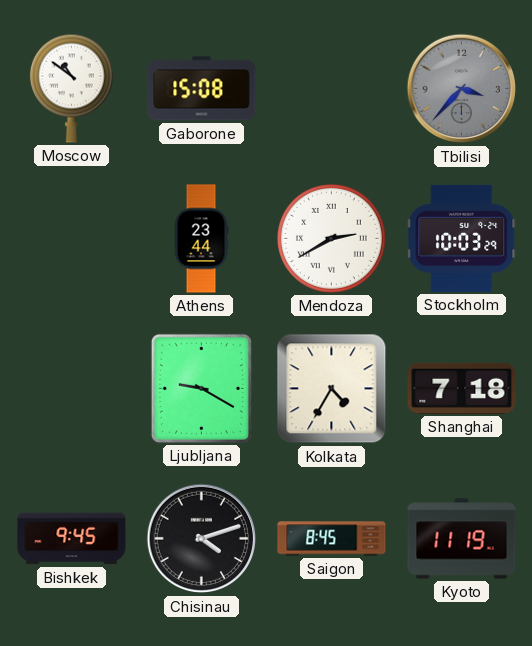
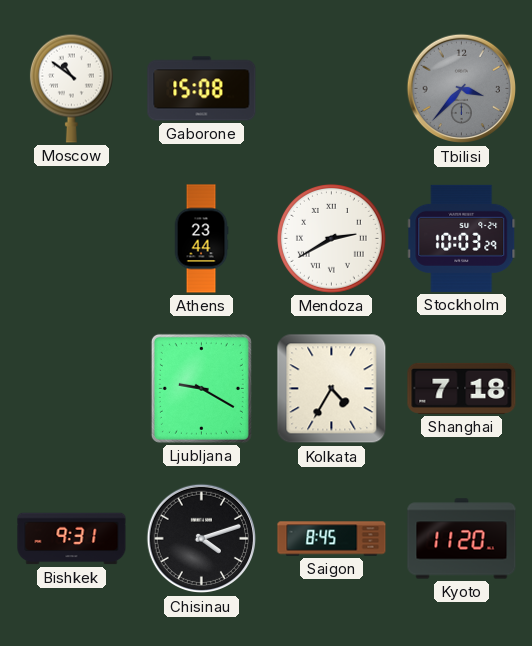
Bishkek: 9:45 -> 9:31
Kyoto: 11:19 -> 11:20
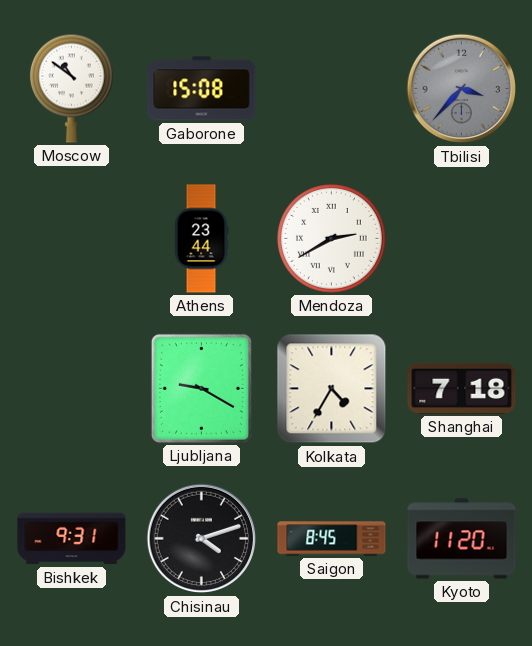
Stockholm: 10:03 -> none
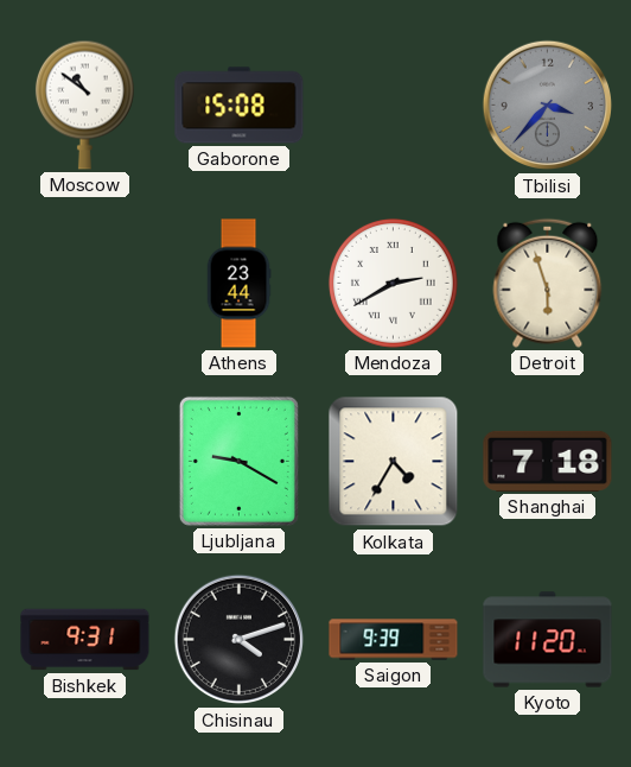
Detroit: none -> 5:57
Saigon: 8:45 -> 9:39
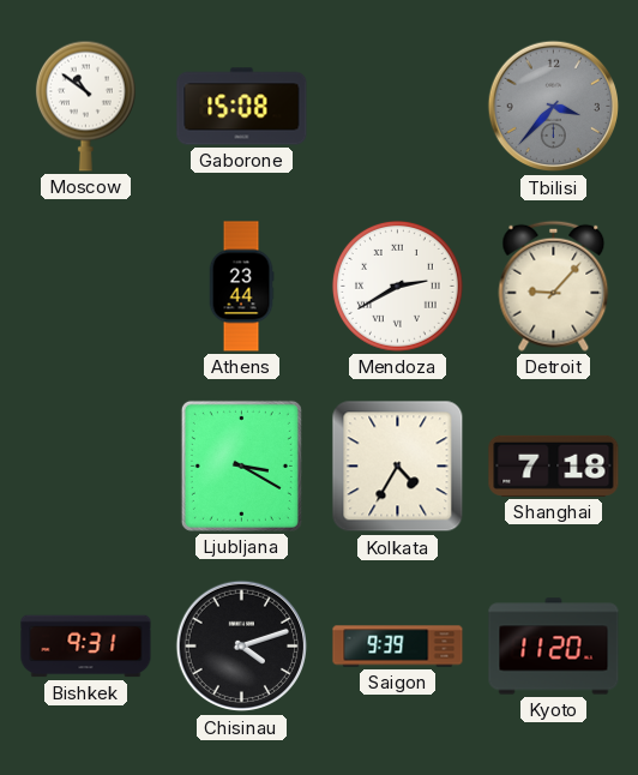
Detroit: 5:57 -> 9:07
Ljubljana: 9:20 -> 3:20
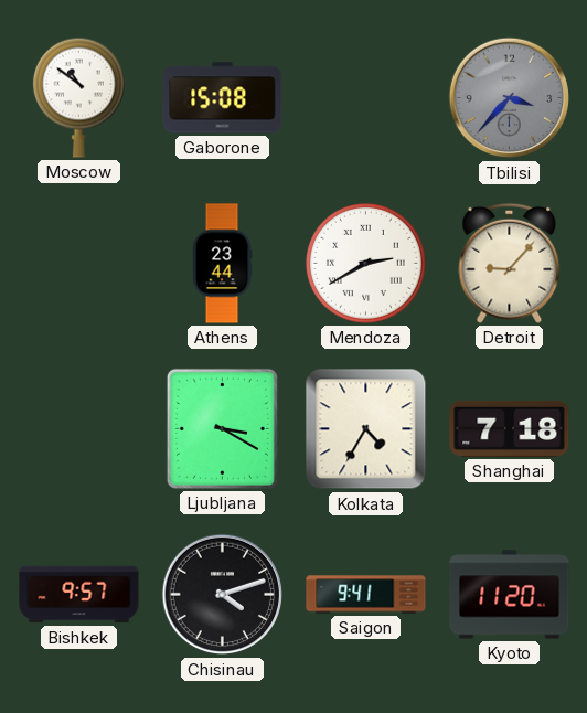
Bishkek: 9:31 -> 9:57
Saigon: 9:39 -> 9:41
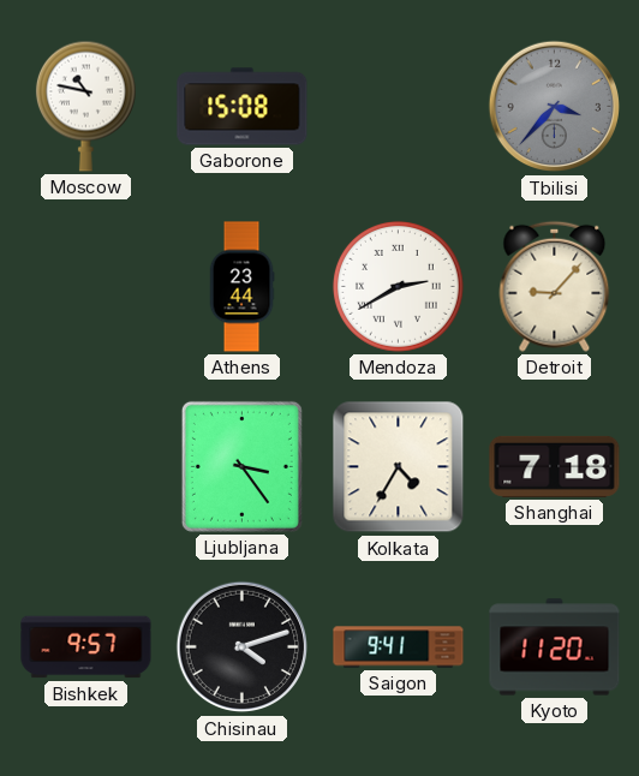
Moscow: 10:51 -> 10:47
Ljubljana: 3:20 -> 3:24
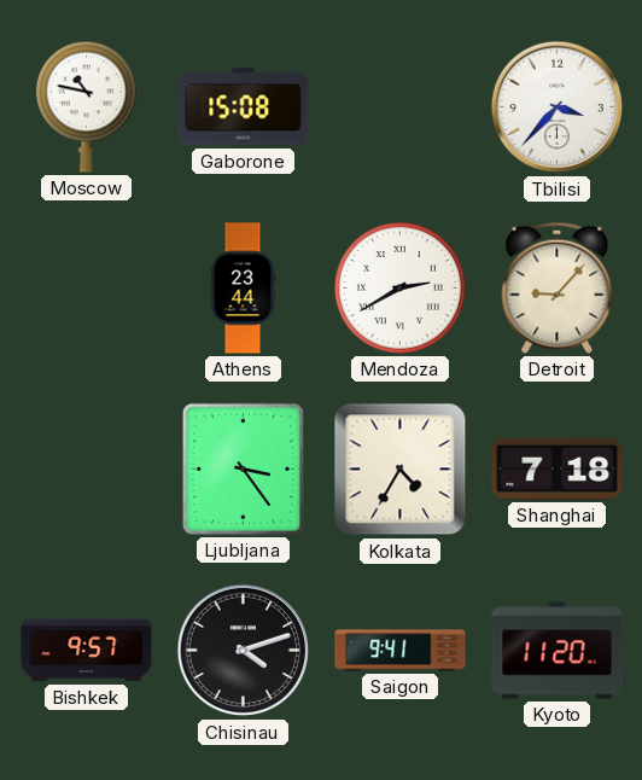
Tbilisi dial: grey -> white
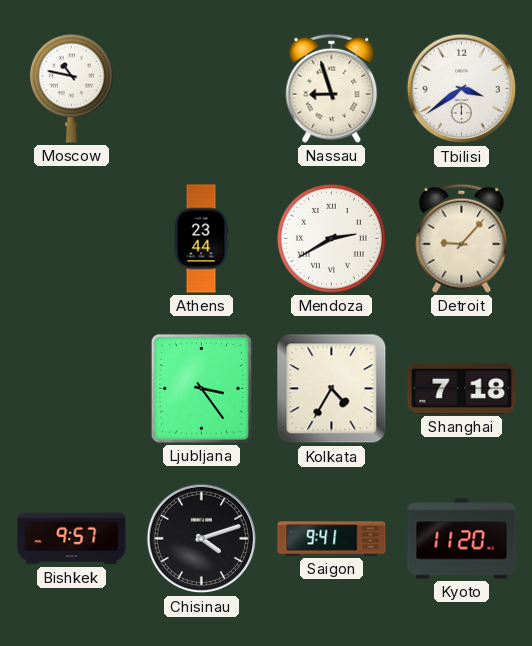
Gaborone: 15:08 -> none
Nassau: none -> 8:57
Tbilisi: 3:37 -> 3:39
